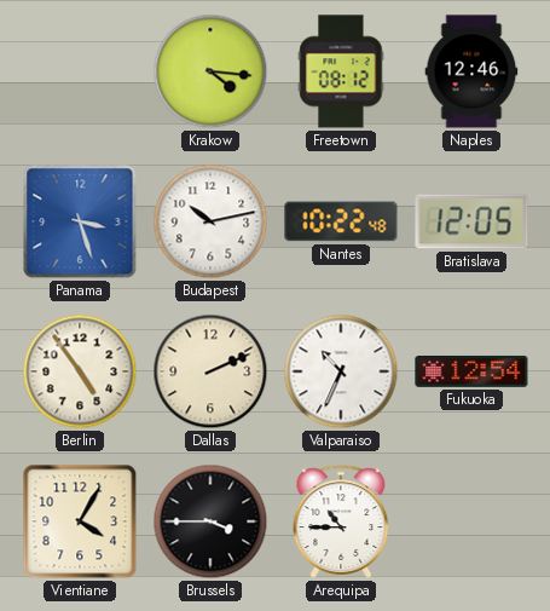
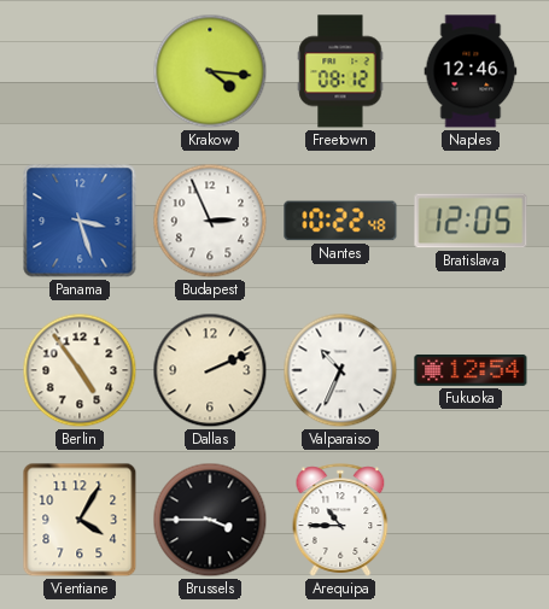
Budapest: 10:13 -> 2:56
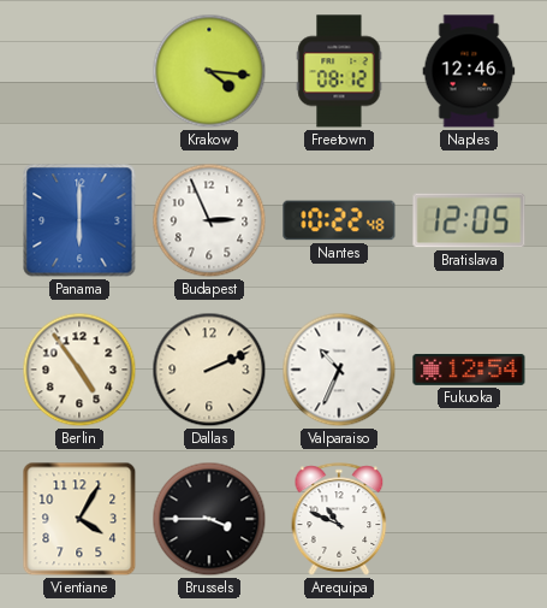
Panama: 3:27 -> 6:00
Arequipa: 10:45 -> 10:49
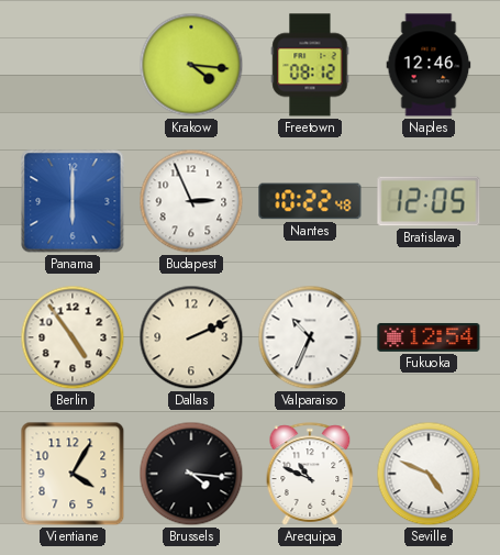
Brussels: 3:45 -> 4:16
Seville: none -> 4:49
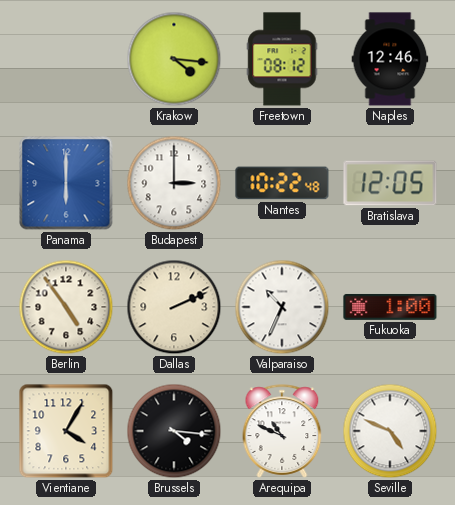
Budapest: 2:56 -> 3:00
Fukuoka: 12:54 -> 1:00
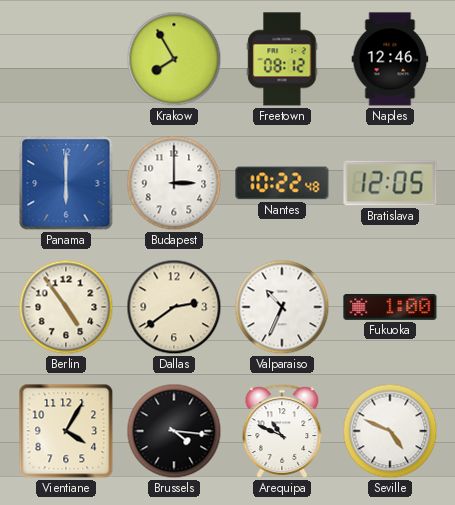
Krakow: 4:16 -> 7:55
Dallas: 2:11 -> 2:39
